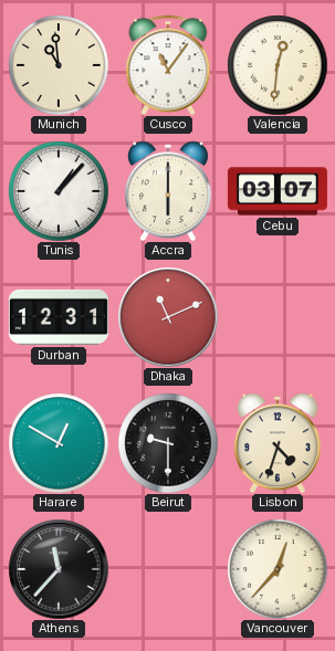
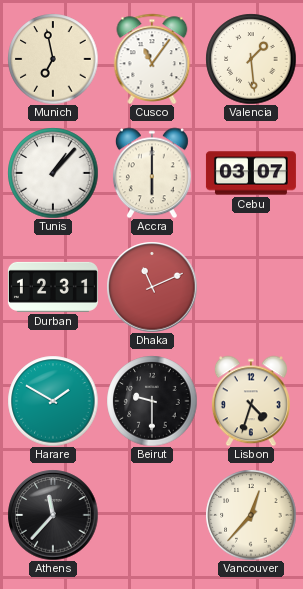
Munich: 10:59 -> 6:58
Valencia: 12:31 -> 1:29
Harare: 12:50 -> 1:50
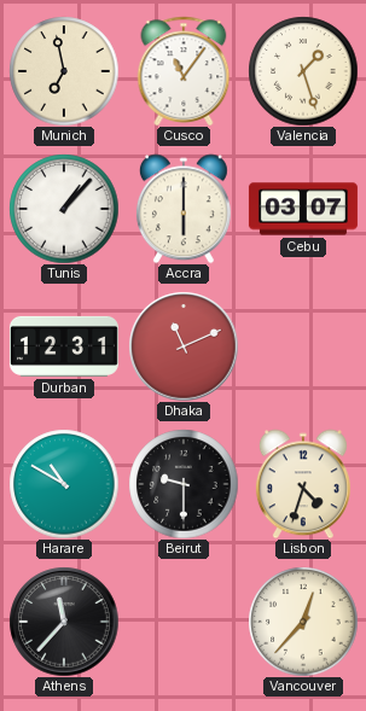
Valencia: 1:29 -> 1:27
Harare: 1:50 -> 10:50
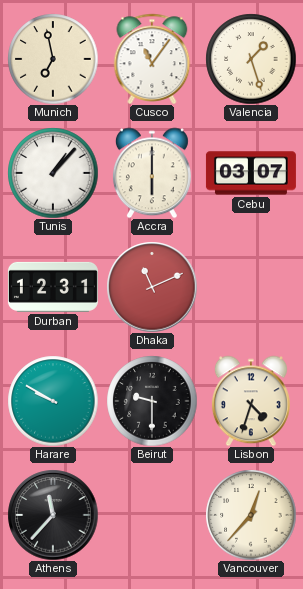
Harare: 10:50 -> 9:50
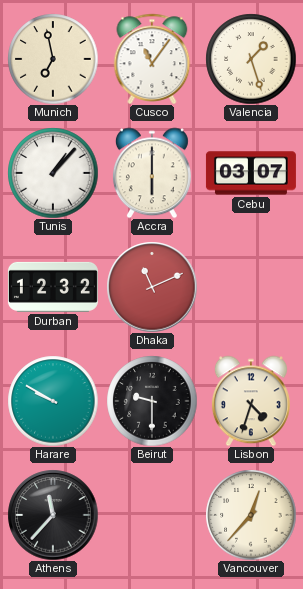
Durban: 12:31 -> 12:32
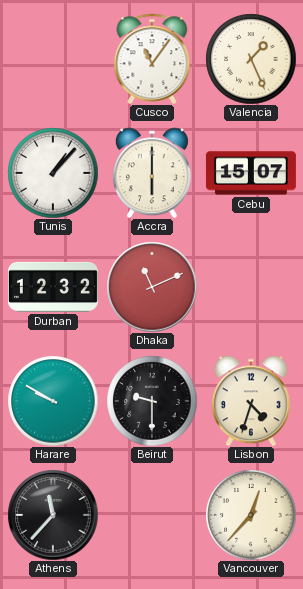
Munich: 6:58 -> none
Valencia: 1:27 -> 1:26
Cebu: 03:07 -> 15:07
